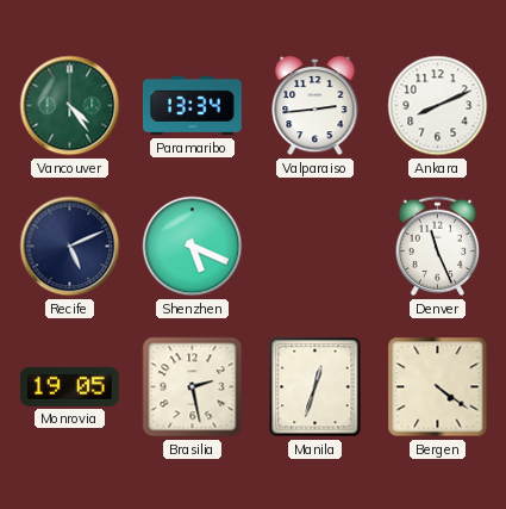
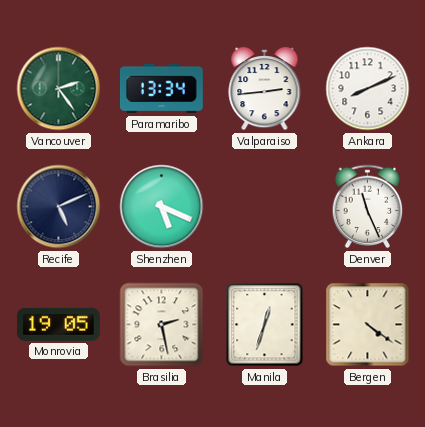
Vancouver: 4:24 -> 2:24
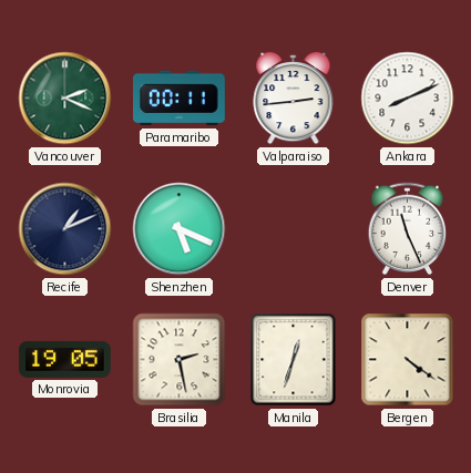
Vancouver: 2:24 -> 2:19
Paramaribo: 13:34 -> 00:11
Recife: 5:11 -> 1:11
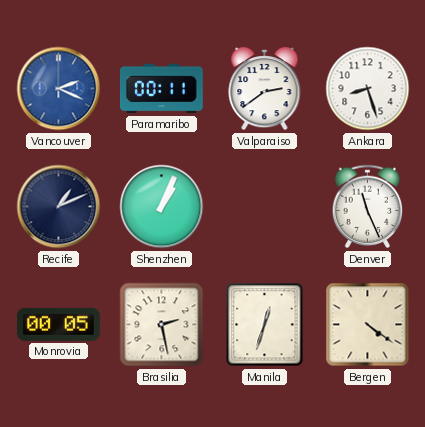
Vancouver dial: green -> blue
Valparaiso: 2:44 -> 2:39
Ankara: 8:11 -> 8:27
Shenzhen: 5:19 -> 1:04
Monrovia: 19:05 -> 00:05
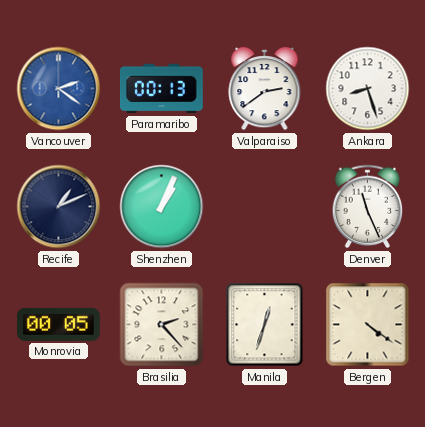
Vancouver: 2:19 -> 2:21
Paramaribo: 00:11 -> 00:13
Brasilia: 2:28 -> 2:23
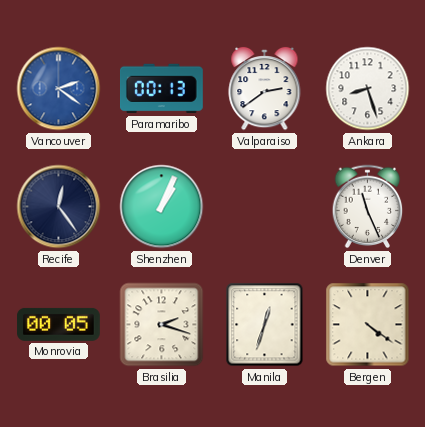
Recife: 1:11 -> 12:24
Brasilia: 2:23 -> 2:18
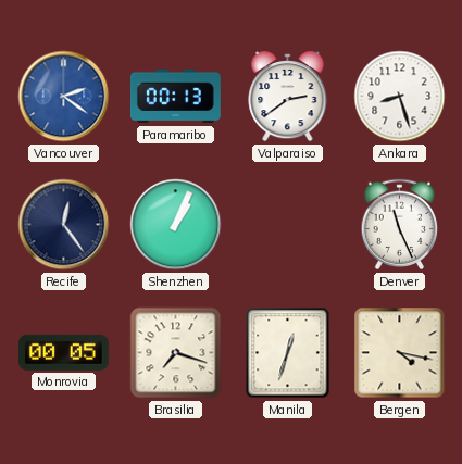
Brasilia: 2:18 -> 7:18
Bergen: 4:21 -> 4:17
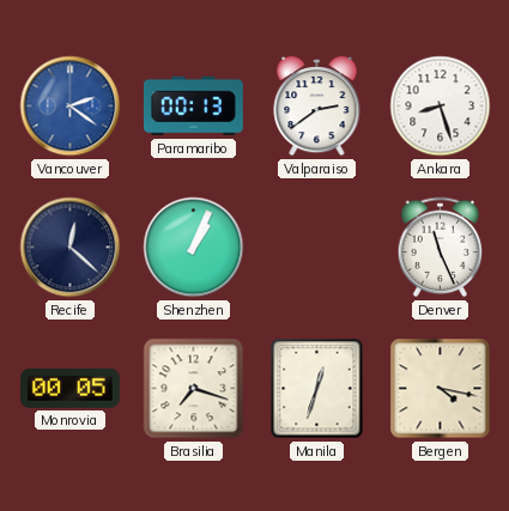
Recife: 12:24 -> 12:22
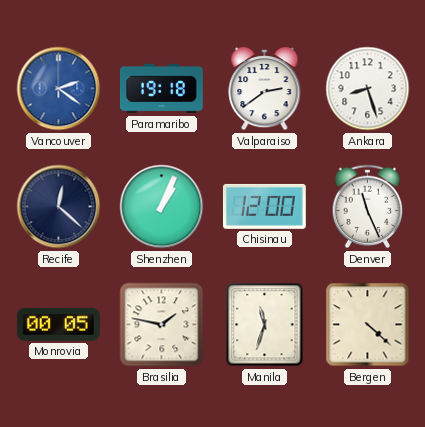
Paramaribo: 00:13 -> 19:18
Chisinau: none -> 12:00
Brasilia: 7:18 -> 1:47
Manila: 12:33 -> 11:33
Bergen: 4:17 -> 4:22
